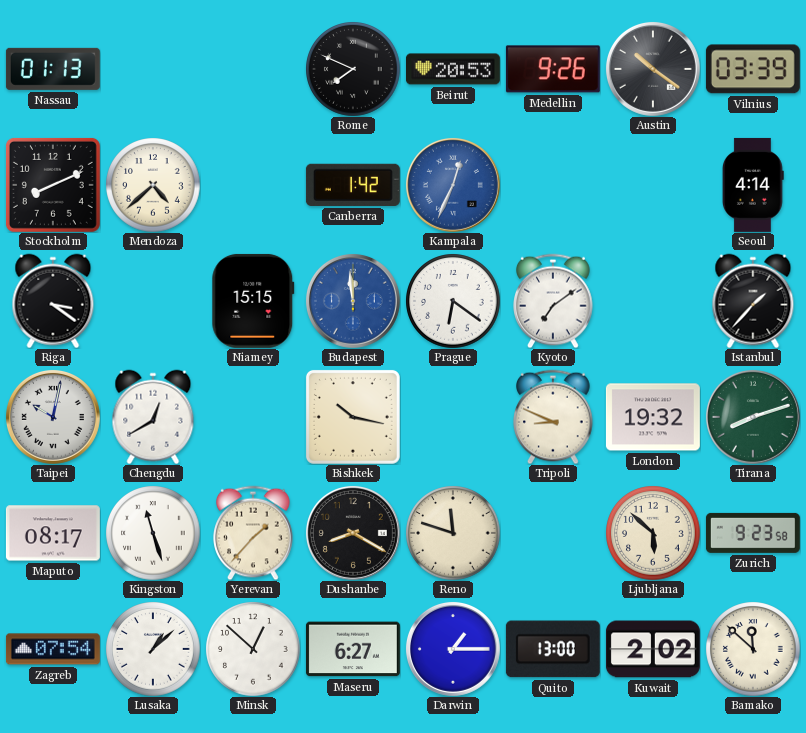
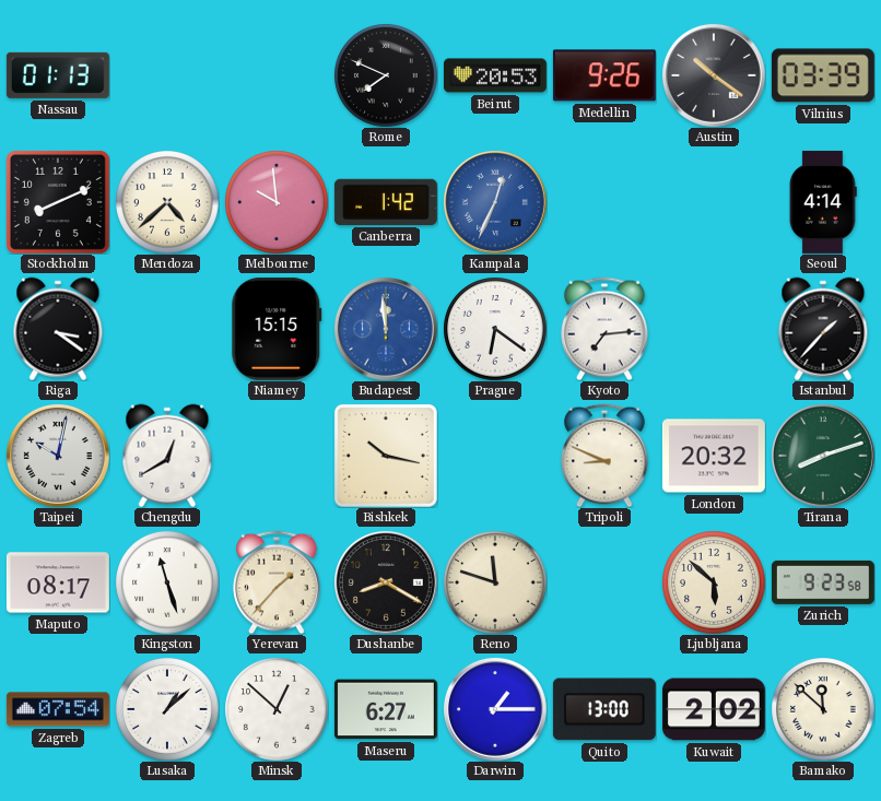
Melbourne: none -> 9:59
Kyoto: 7:09 -> 7:14
London: 19:32 -> 20:32
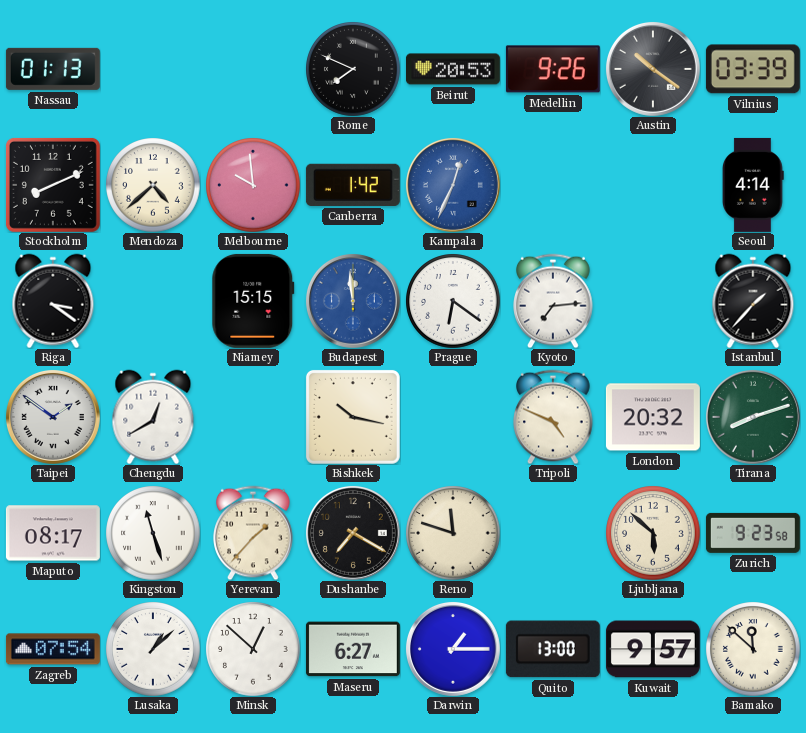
Taipei: 10:02 -> 1:51
Tripoli: 8:49 -> 4:49
Dushanbe: 8:20 -> 7:20
Kuwait: 2:02 -> 9:57
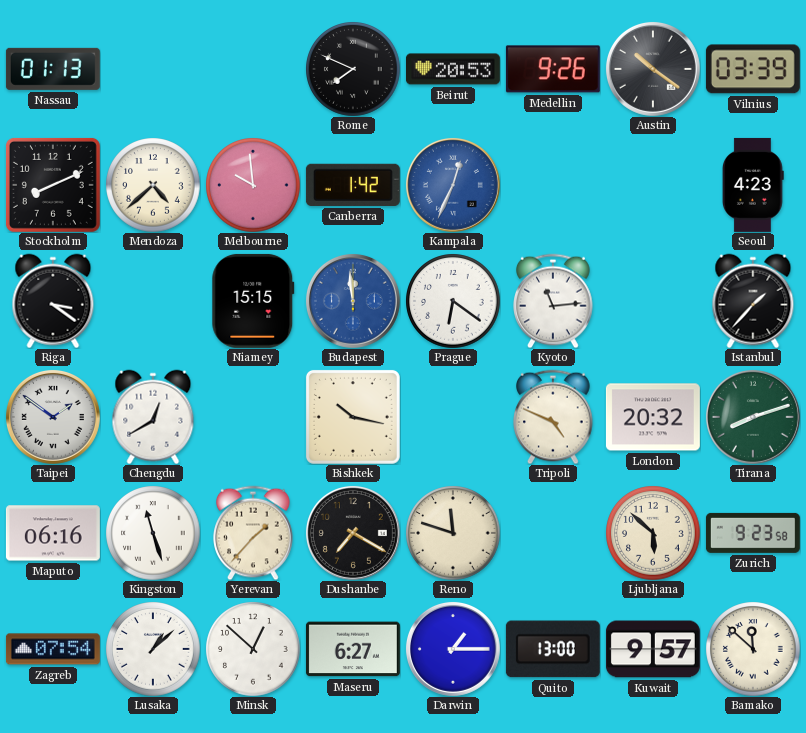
Seoul: 4:14 -> 4:23
Kyoto: 7:14 -> 11:14
Maputo: 08:17 -> 06:16
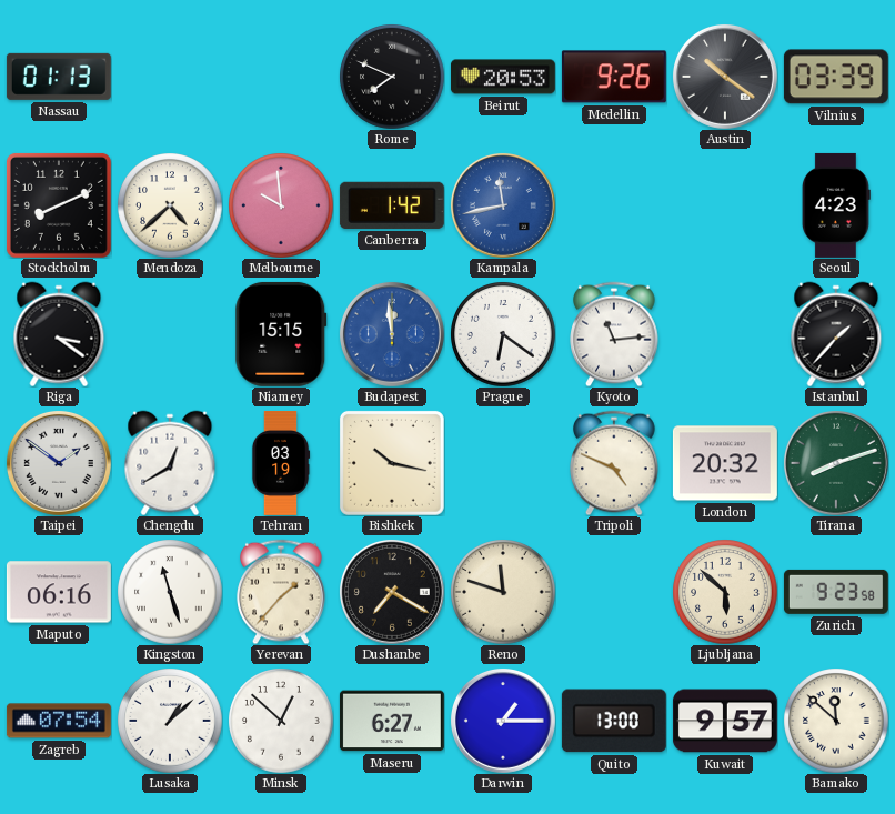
Kampala: 12:34 -> 11:43
Tehran: none -> 03:19
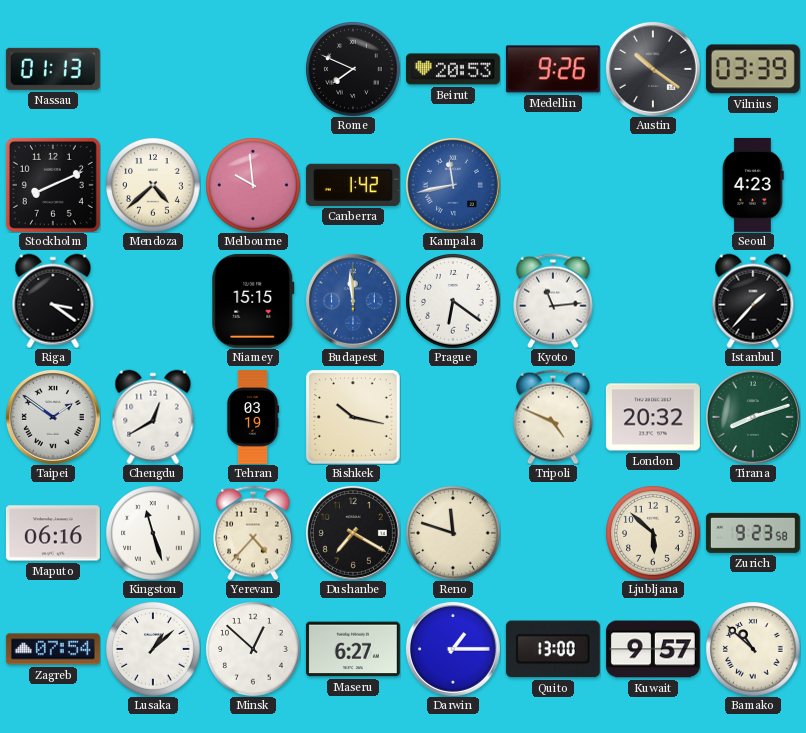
Yerevan: 1:37 -> 4:37
Bamako: 11:52 -> 10:52
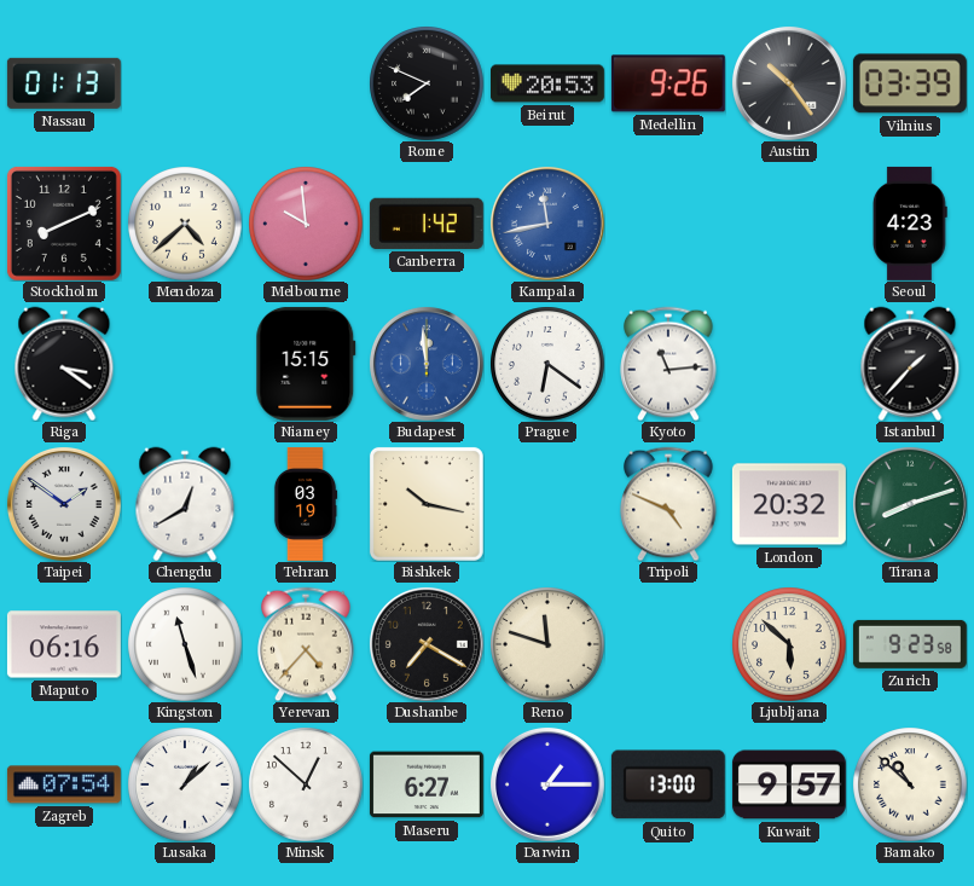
Austin: 10:21 -> 10:24
